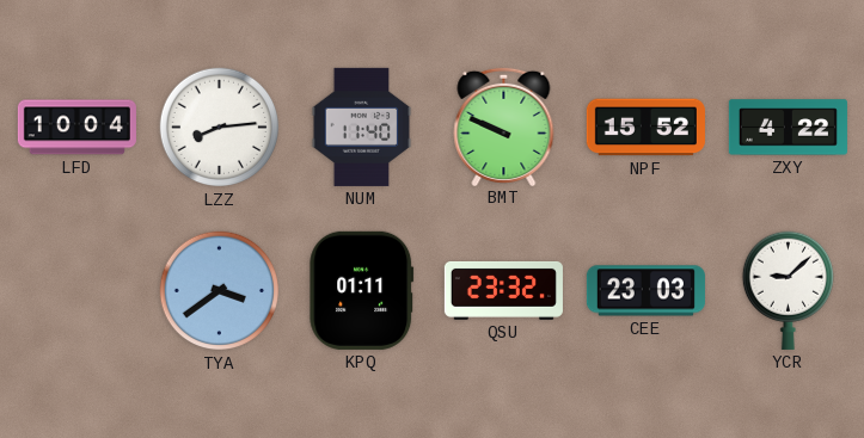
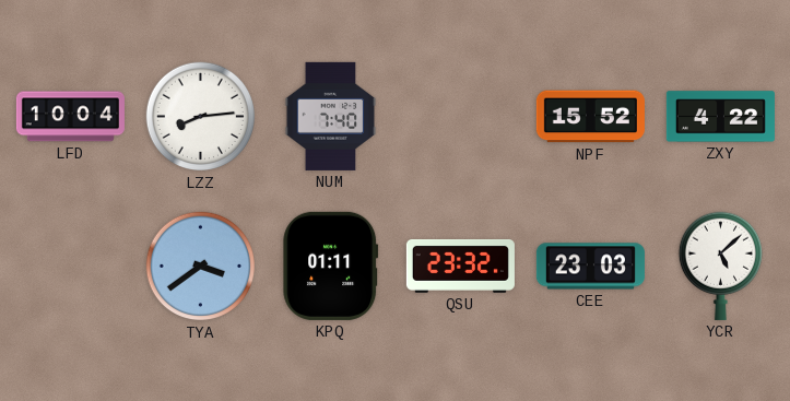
NUM: 11:40 -> 7:40
BMT: 9:49 -> none
YCR: 9:08 -> 5:08
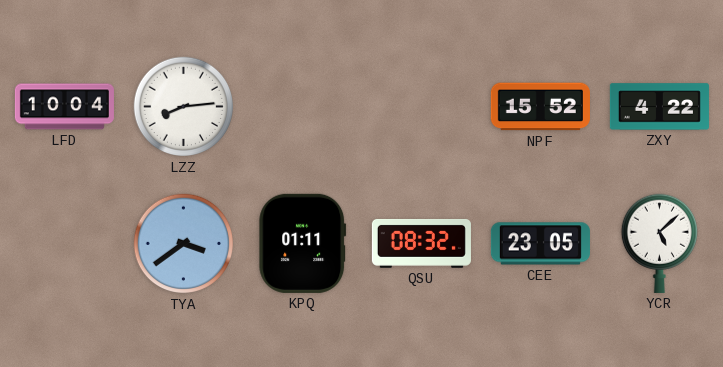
NUM: 7:40 -> none
QSU: 23:32 -> 08:32
CEE: 23:03 -> 23:05
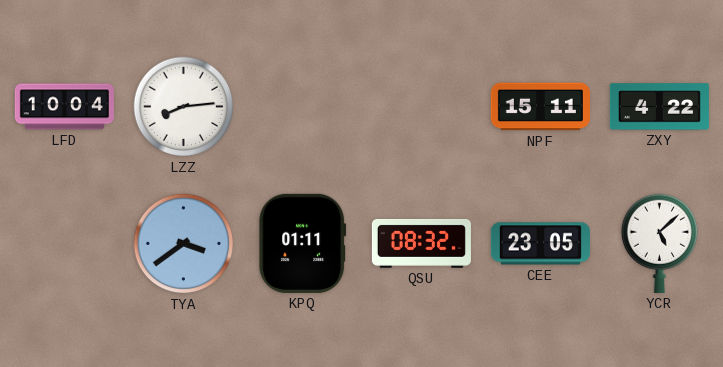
NPF: 15:52 -> 15:11
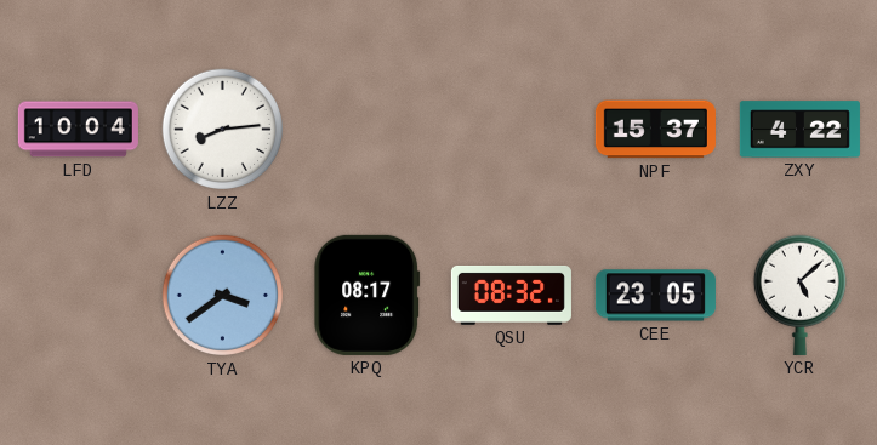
NPF: 15:11 -> 15:37
KPQ: 01:11 -> 08:17
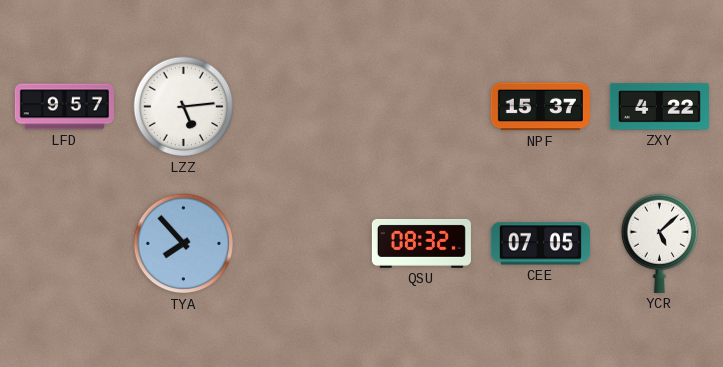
LFD: 10:04 -> 9:57
LZZ: 8:14 -> 5:14
TYA: 3:39 -> 7:53
KPQ: 08:17 -> none
CEE: 23:05 -> 07:05
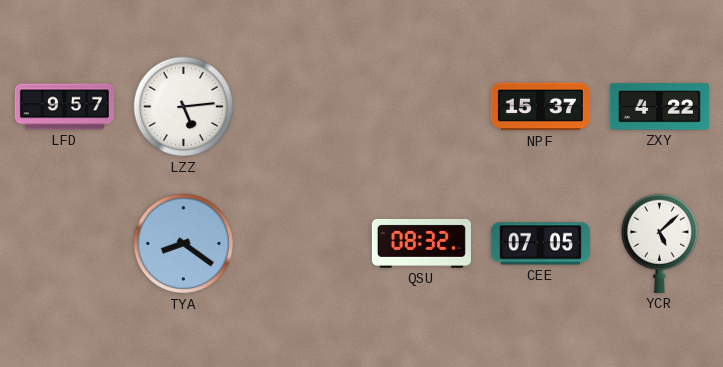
TYA: 7:53 -> 8:21
